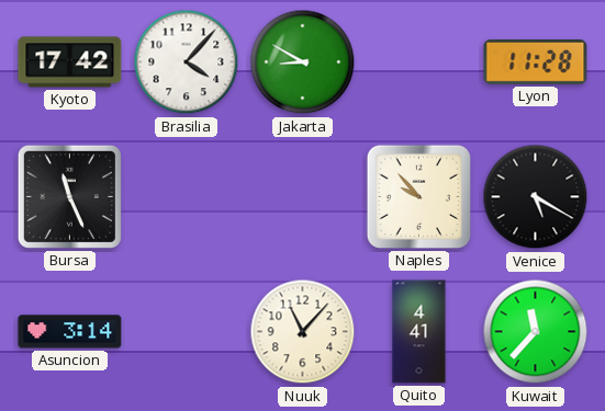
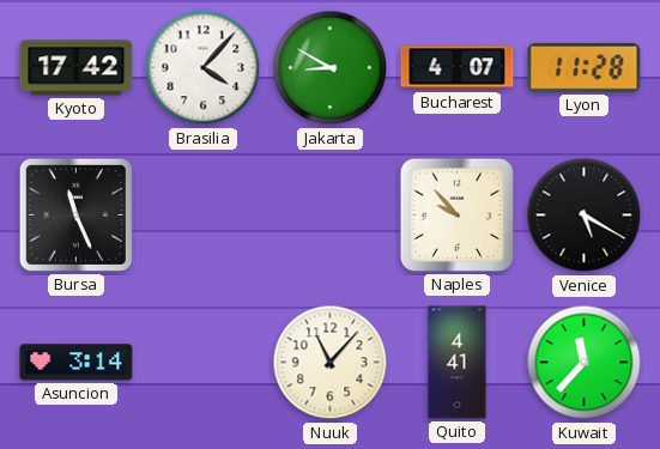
Bucharest: none -> 4:07
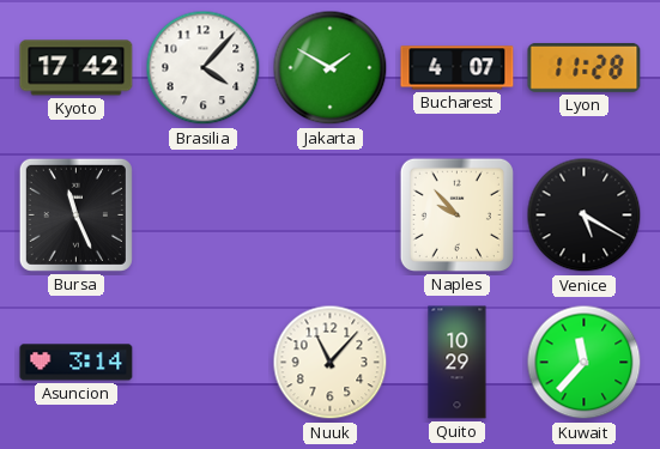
Jakarta: 8:50 -> 1:50
Quito: 4:41 -> 10:29
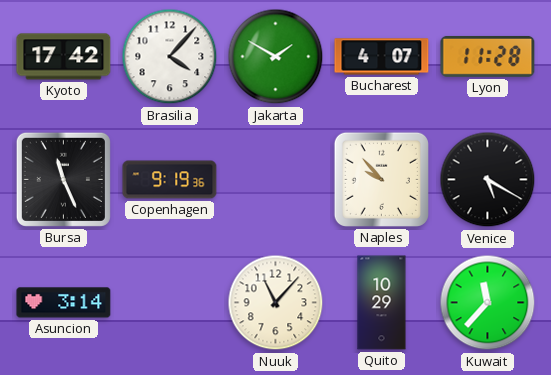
Copenhagen: none -> 9:19
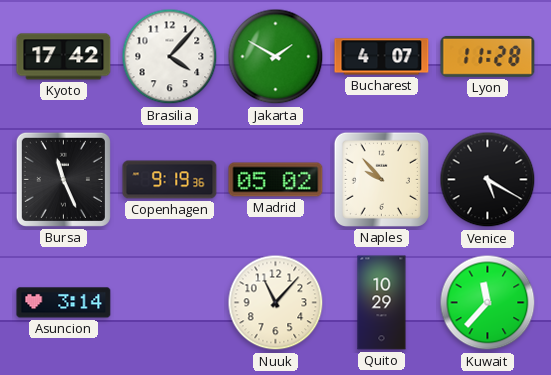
Madrid: none -> 05:02
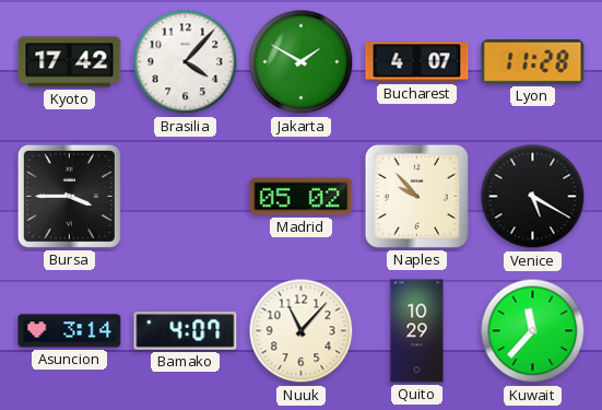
Bursa: 11:26 -> 3:45
Copenhagen: 9:19 -> none
Bamako: none -> 4:07
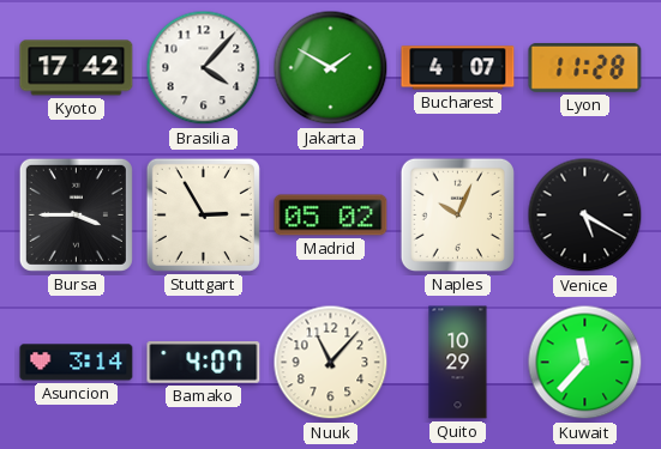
Stuttgart: none -> 2:55
Naples: 9:53 -> 10:04
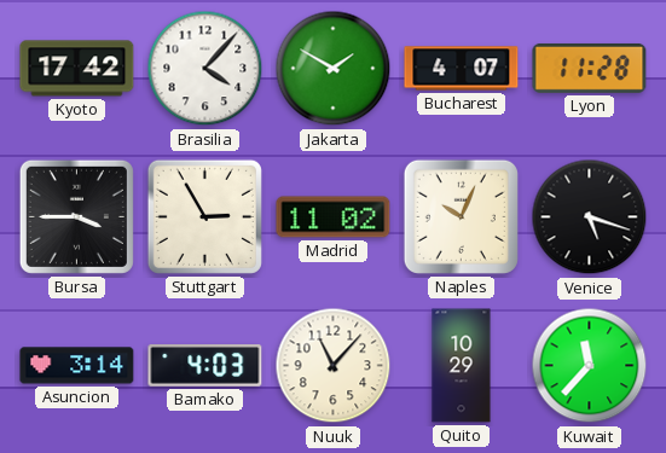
Madrid: 05:02 -> 11:02
Venice: 5:20 -> 5:18
Bamako: 4:07 -> 4:03
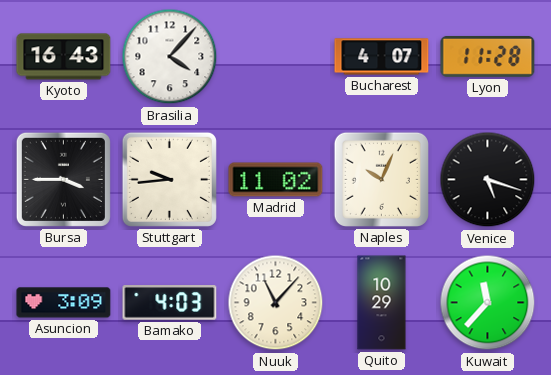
Kyoto: 17:42 -> 16:43
Jakarta: 1:50 -> none
Stuttgart: 2:55 -> 9:44
Asuncion: 3:14 -> 3:09
